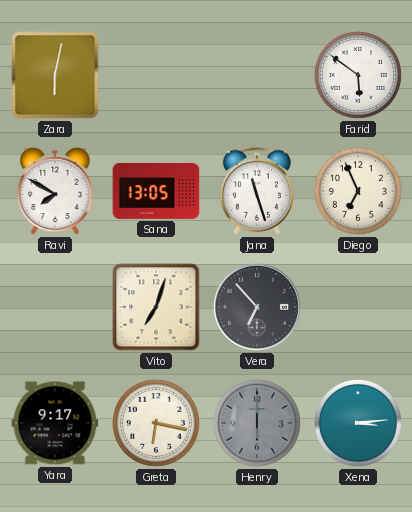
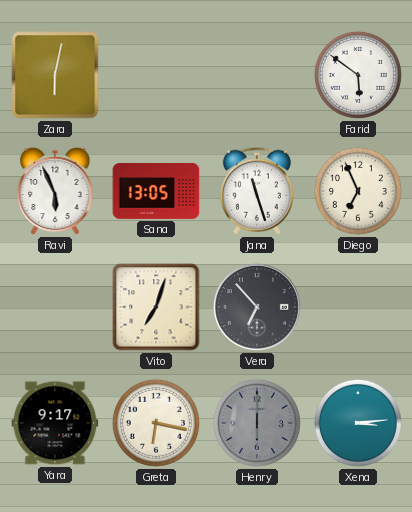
Ravi: 7:50 -> 5:56
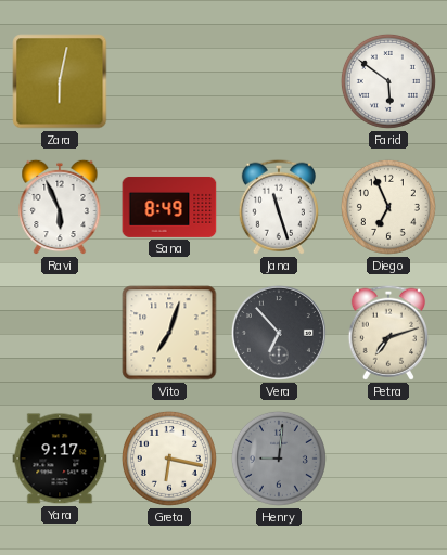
Sana: 13:05 -> 8:49
Petra: none -> 7:12
Henry: 6:00 -> 9:01
Xena: 3:14 -> none
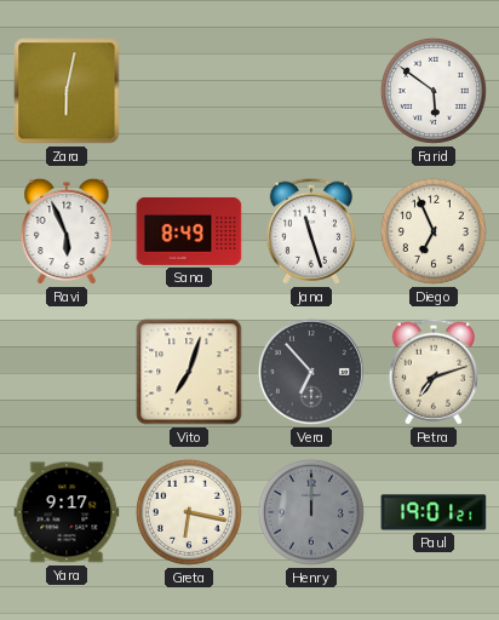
Henry: 9:01 -> 12:00
Paul: none -> 19:01
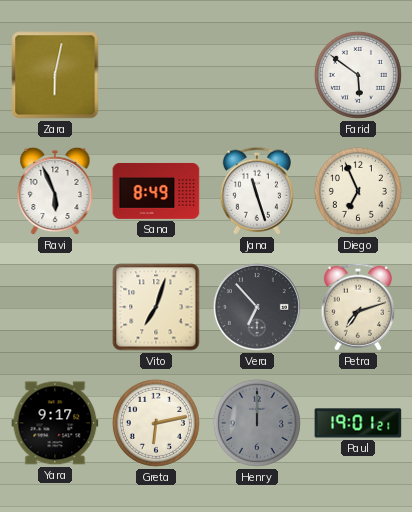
Greta: 6:17 -> 6:13
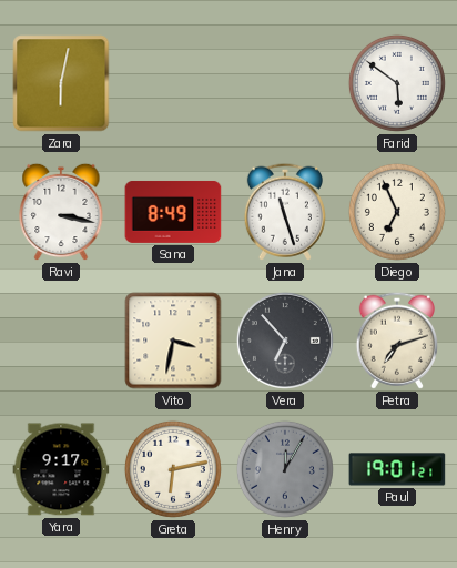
Ravi: 5:56 -> 3:17
Vito: 7:03 -> 3:32
Henry: 12:00 -> 12:05
